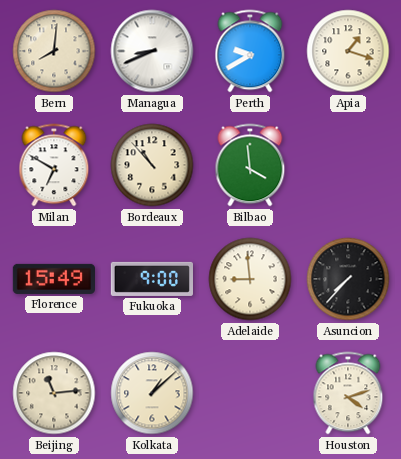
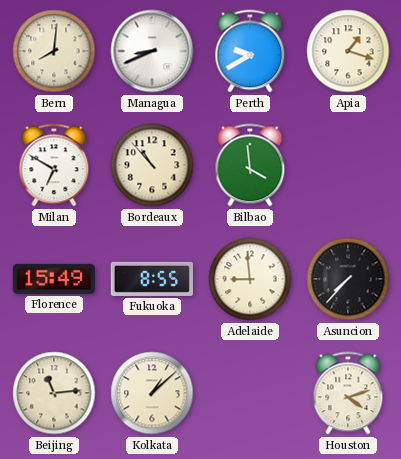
Fukuoka: 9:00 -> 8:55
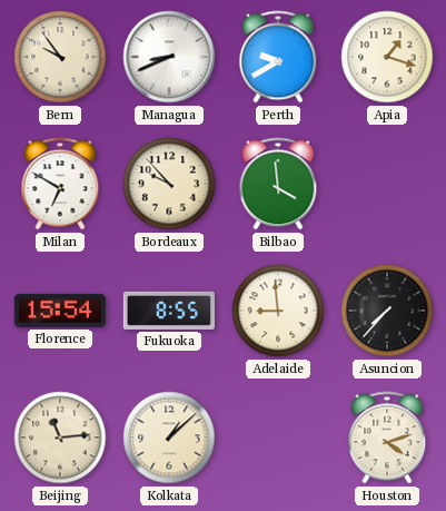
Bern: 8:01 -> 9:54
Bordeaux: 10:53 -> 9:53
Florence: 15:49 -> 15:54
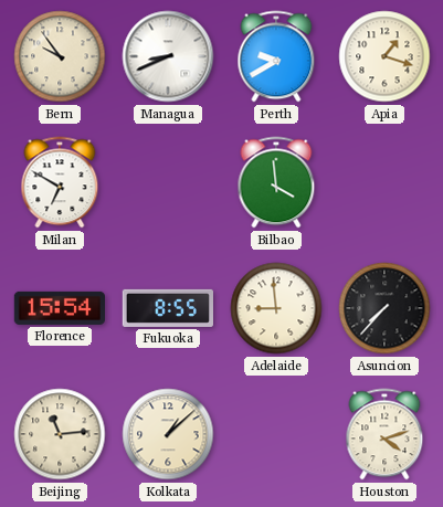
Bordeaux: 9:53 -> none
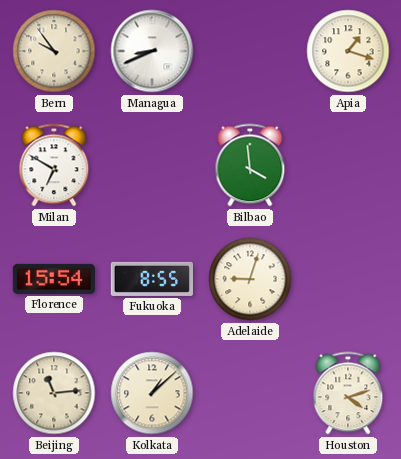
Perth: 9:40 -> none
Adelaide: 8:59 -> 9:03
Asuncion: 7:37 -> none
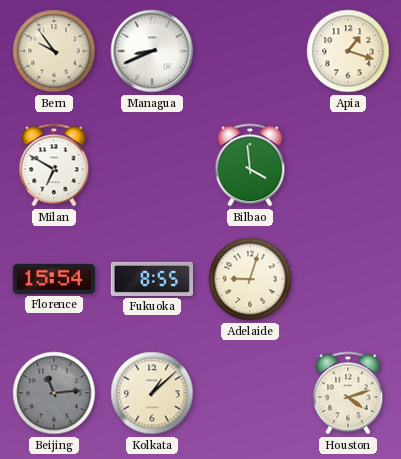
Beijing dial: cream -> grey
